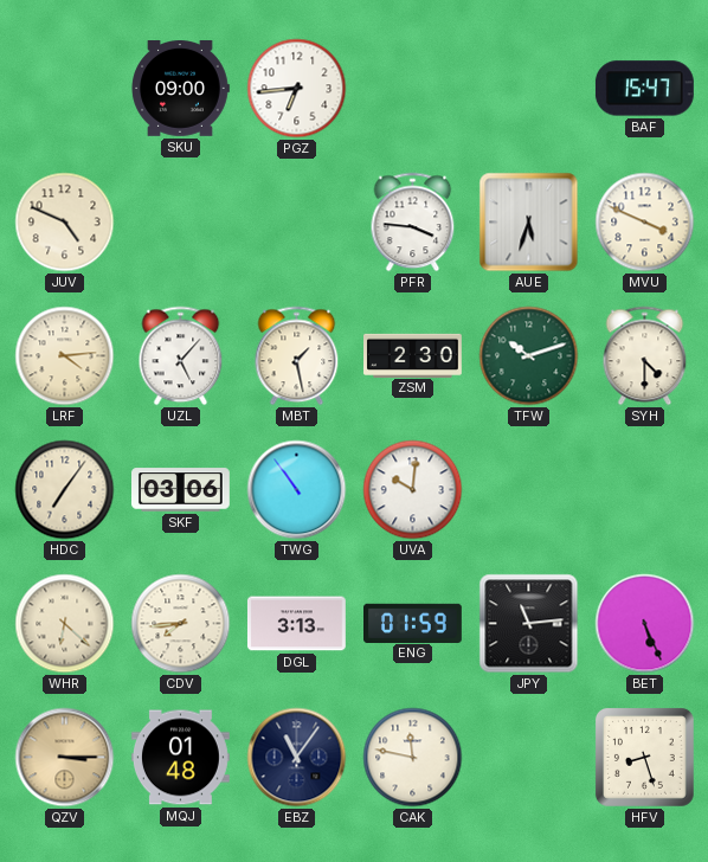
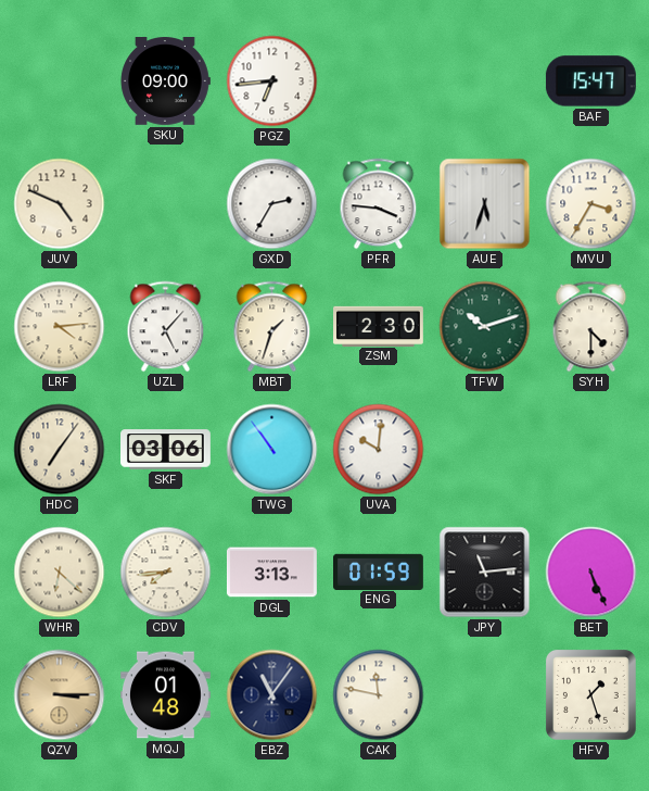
GXD: none -> 2:35
MVU: 3:49 -> 3:35
MBT: 1:28 -> 1:33
HFV: 8:27 -> 1:27
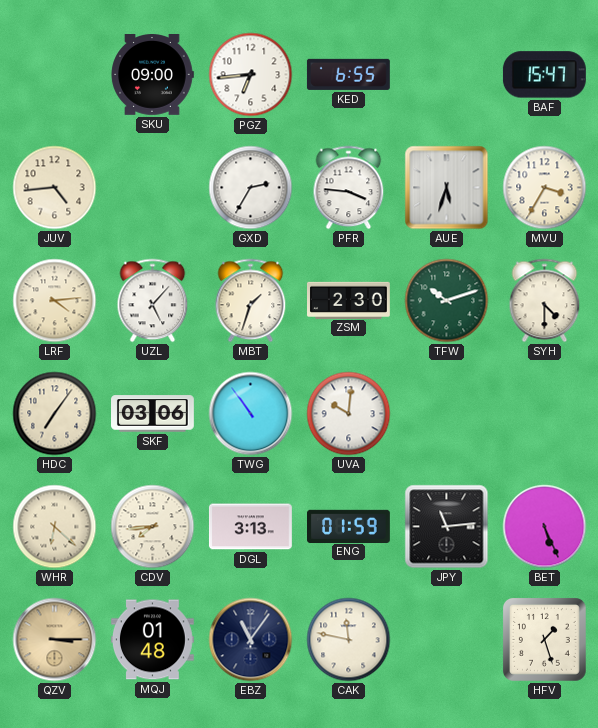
KED: none -> 6:55
JUV: 4:49 -> 4:44
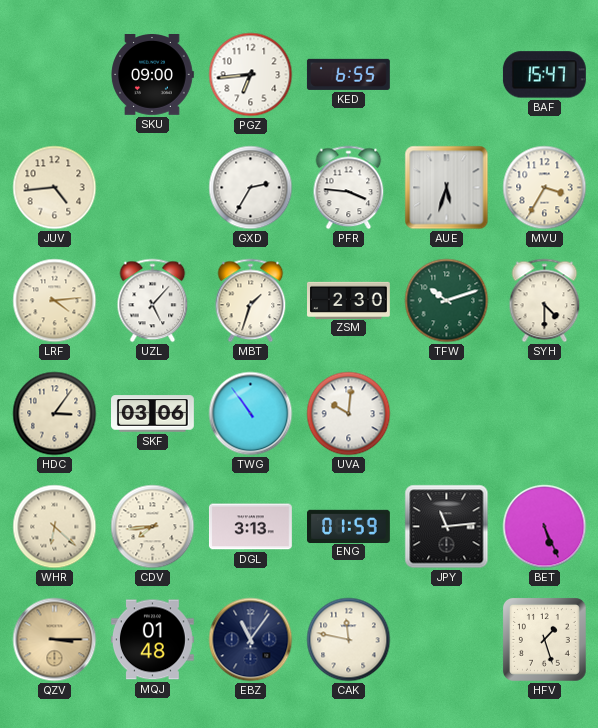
HDC: 7:06 -> 3:06
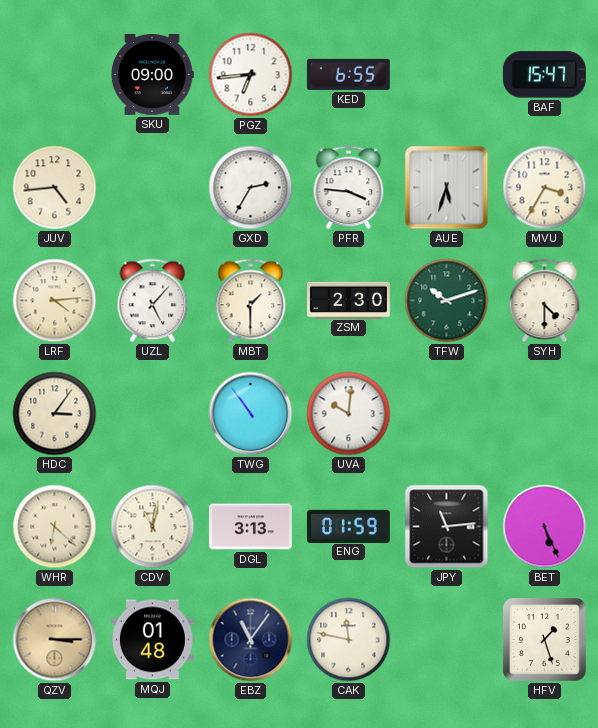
MBT: 1:33 -> 1:30
SKF: 03:06 -> none
CDV: 7:44 -> 11:02
